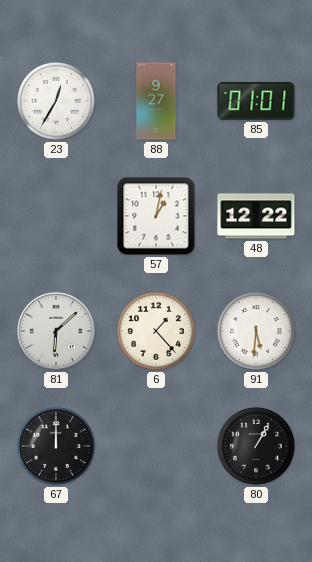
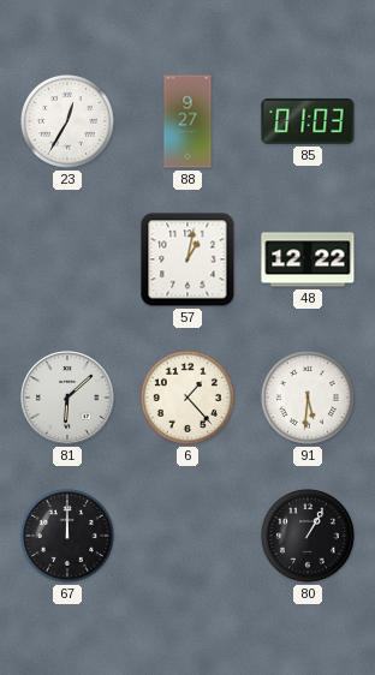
85: 01:01 -> 01:03
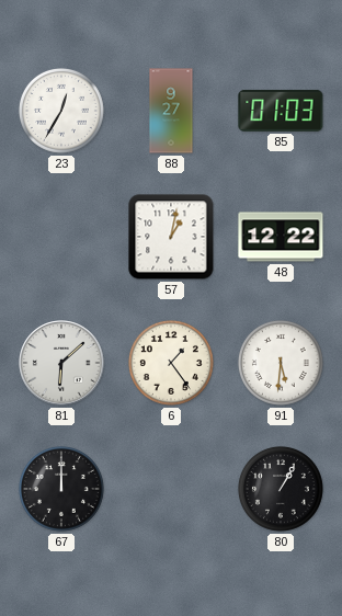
6: 1:23 -> 1:24
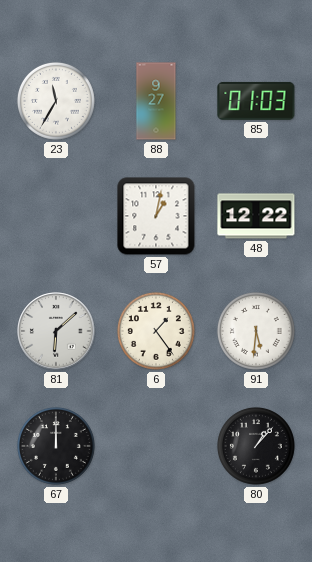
23: 12:35 -> 11:35
80: 1:05 -> 1:07
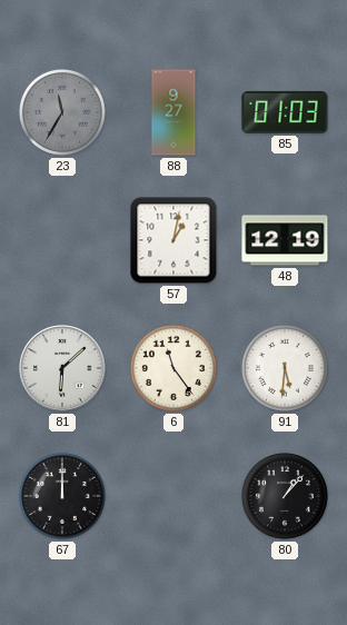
23 dial: white -> grey
48: 12:22 -> 12:19
6: 1:24 -> 11:24
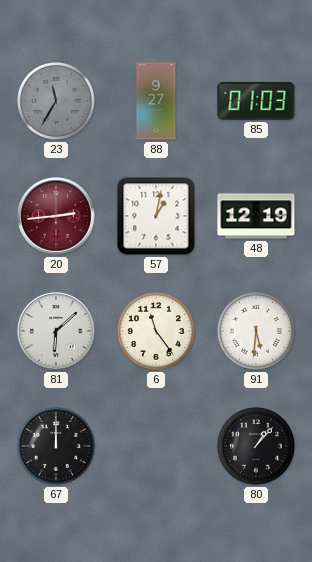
20: none -> 2:44
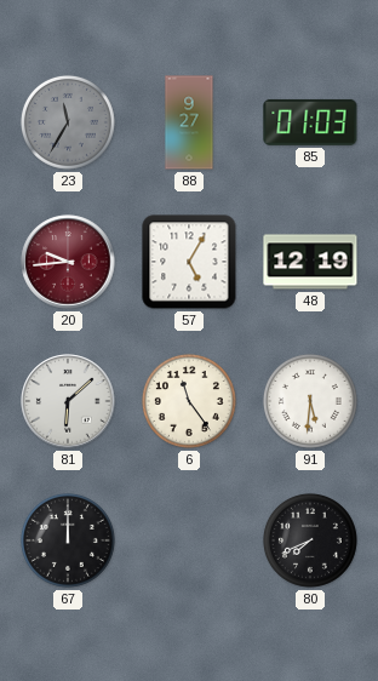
20: 2:44 -> 9:44
57: 1:02 -> 5:05
80: 1:07 -> 7:41
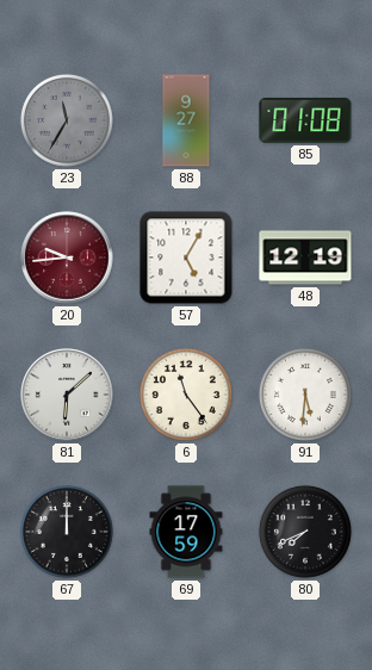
85: 01:03 -> 01:08
69: none -> 17:59
